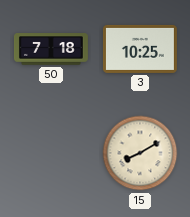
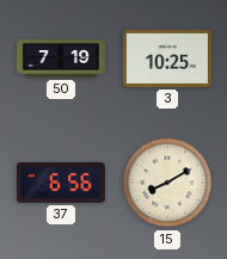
50: 7:18 -> 7:19
37: none -> 6:56
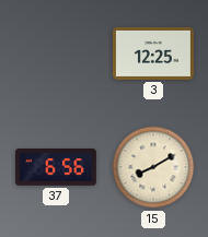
50: 7:19 -> none
3: 10:25 -> 12:25
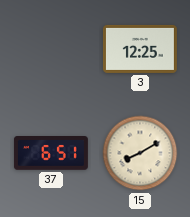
37: 6:56 -> 6:51
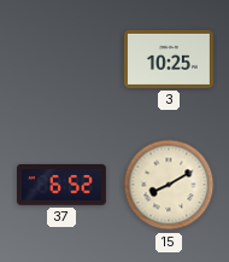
3: 12:25 -> 10:25
37: 6:51 -> 6:52
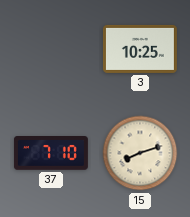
37: 6:52 -> 7:10
15: 8:10 -> 8:12
